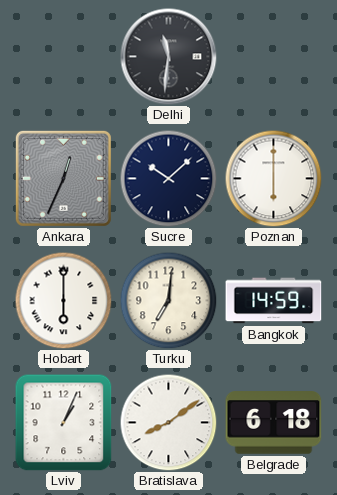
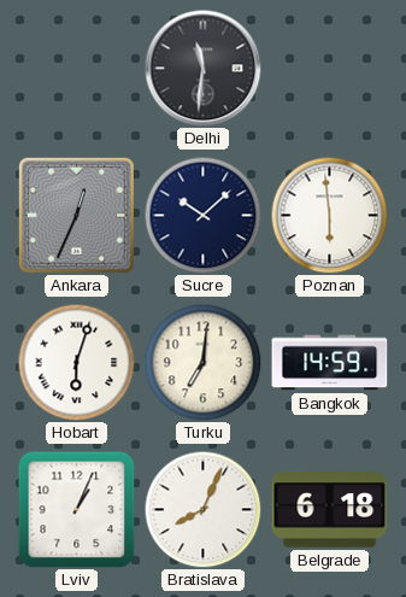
Poznan: 6:00 -> 5:59
Hobart: 6:00 -> 6:03
Bratislava: 8:09 -> 8:04
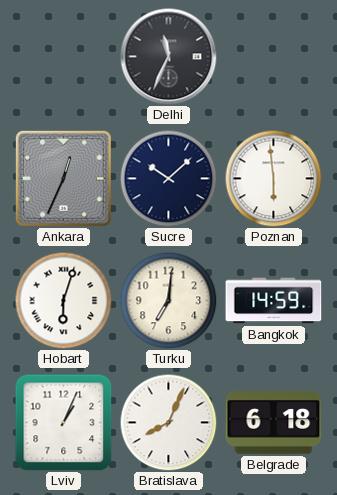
Delhi: 11:31 -> 11:34
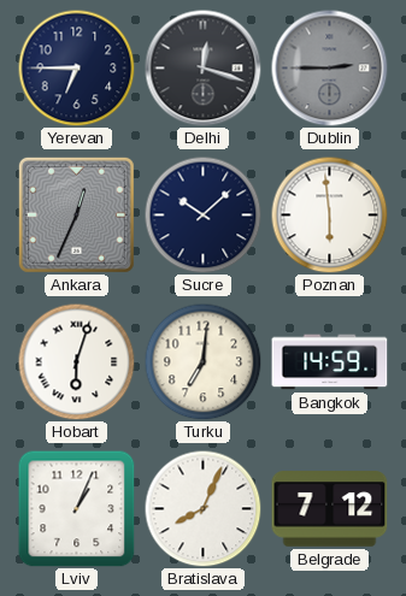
Yerevan: none -> 6:45
Delhi: 11:34 -> 12:18
Dublin: none -> 2:45
Belgrade: 6:18 -> 7:12
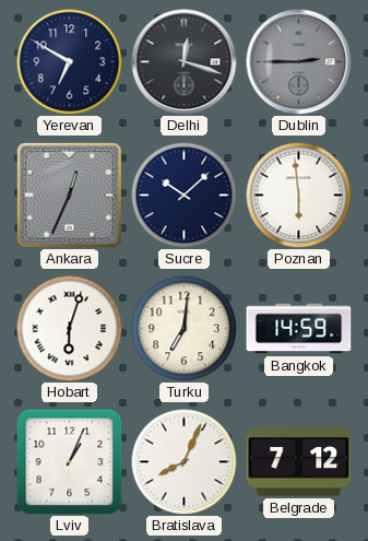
Yerevan: 6:45 -> 6:50
